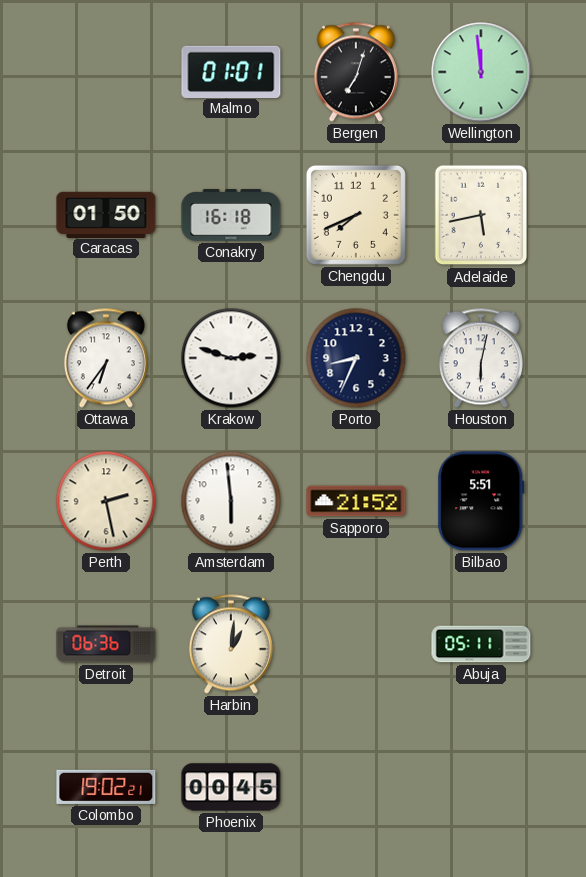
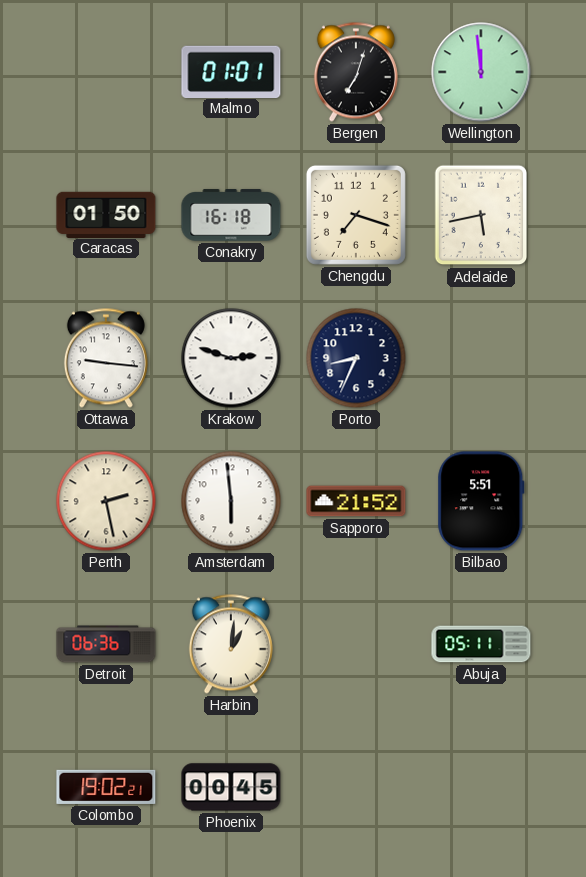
Chengdu: 7:41 -> 7:18
Ottawa: 6:36 -> 9:16
Houston: 6:02 -> none
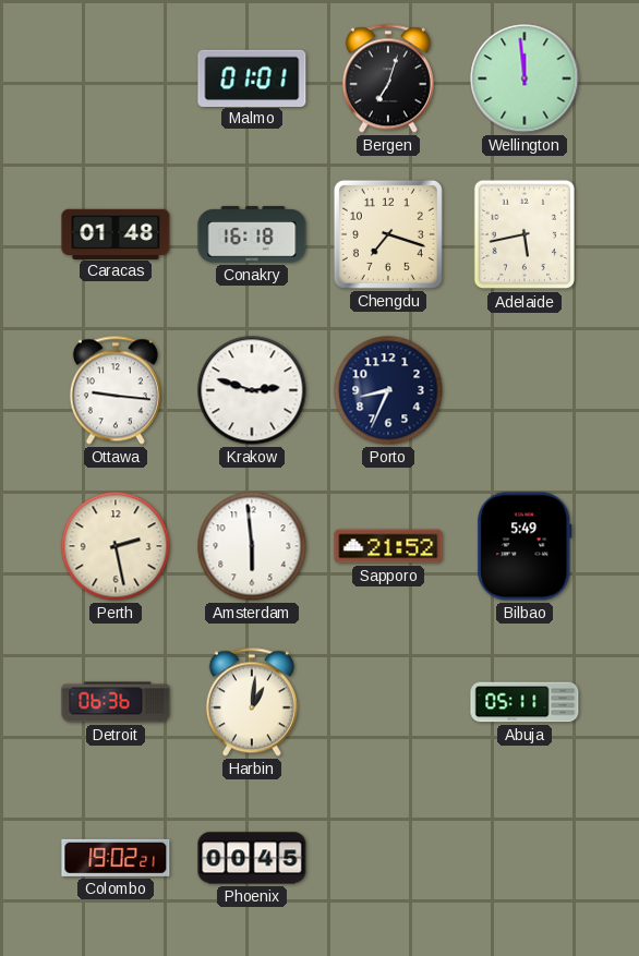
Caracas: 01:50 -> 01:48
Bilbao: 5:51 -> 5:49
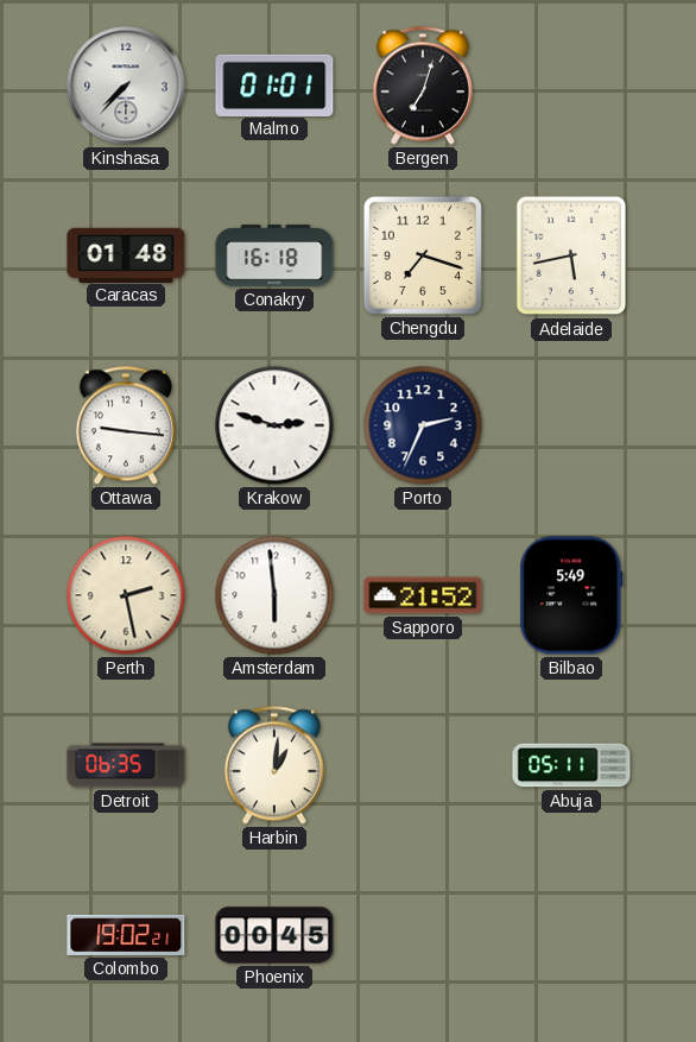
Kinshasa: none -> 7:37
Wellington: 11:59 -> none
Porto: 8:34 -> 2:34
Detroit: 06:36 -> 06:35
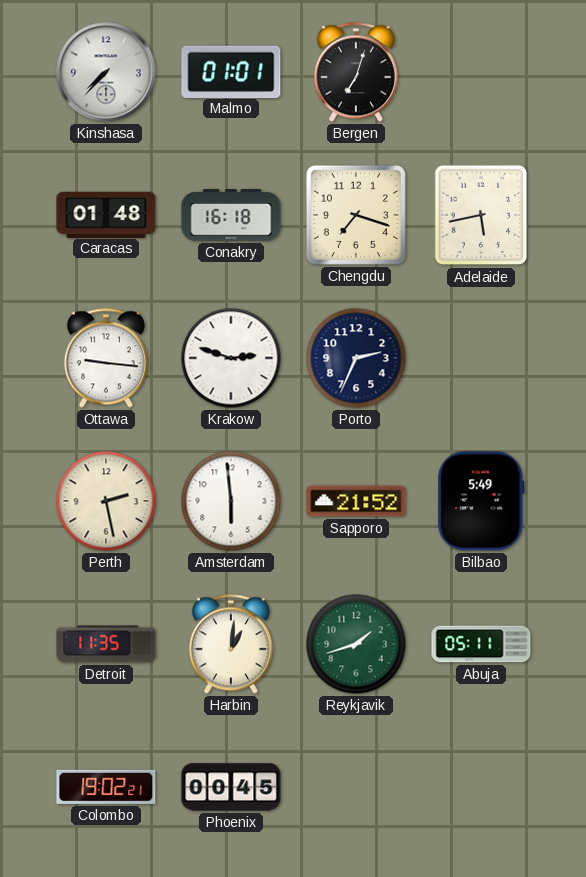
Detroit: 06:35 -> 11:35
Reykjavik: none -> 1:42
